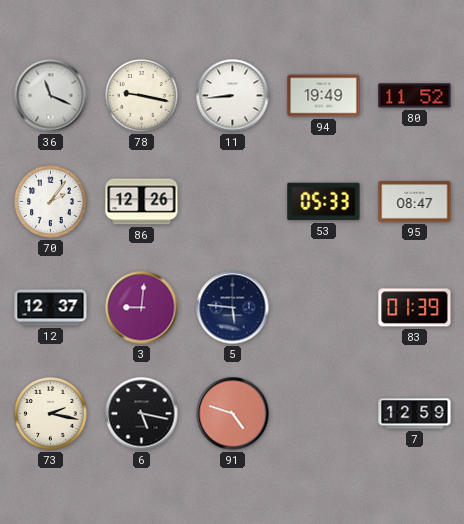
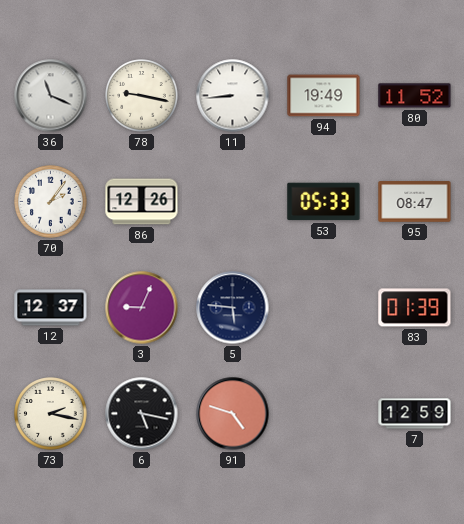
3: 9:01 -> 9:04
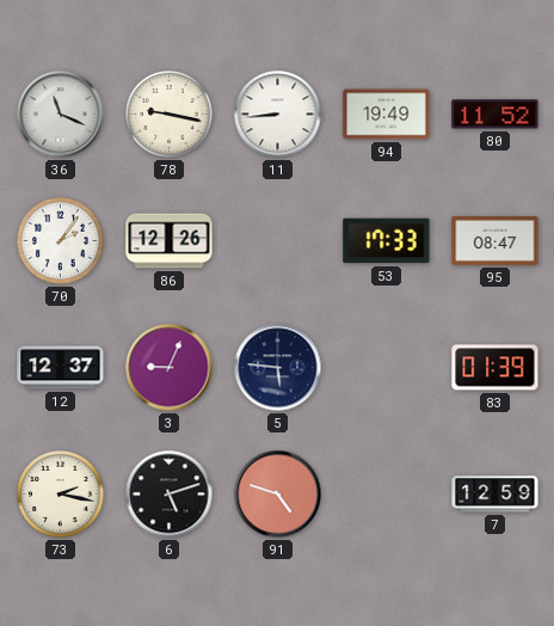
53: 05:33 -> 17:33
6: 5:17 -> 5:12
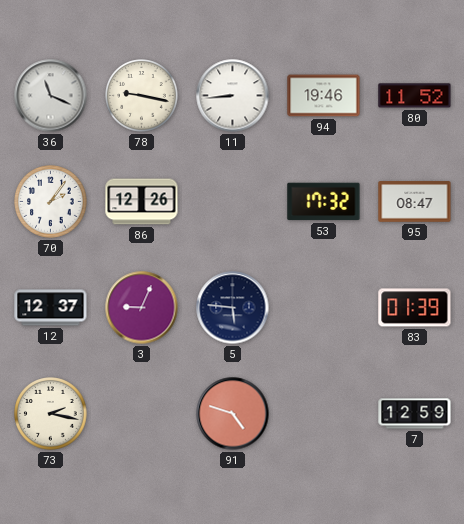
94: 19:49 -> 19:46
53: 17:33 -> 17:32
6: 5:12 -> none
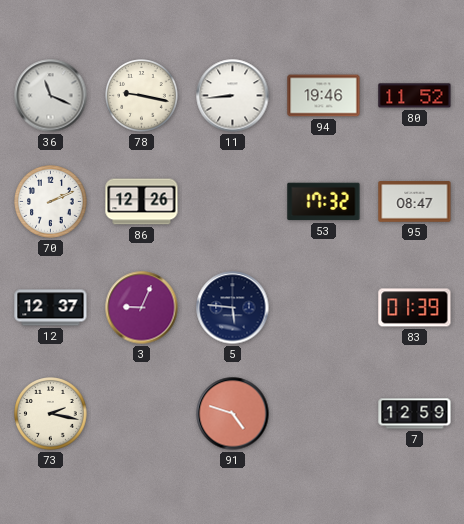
70: 2:06 -> 2:11
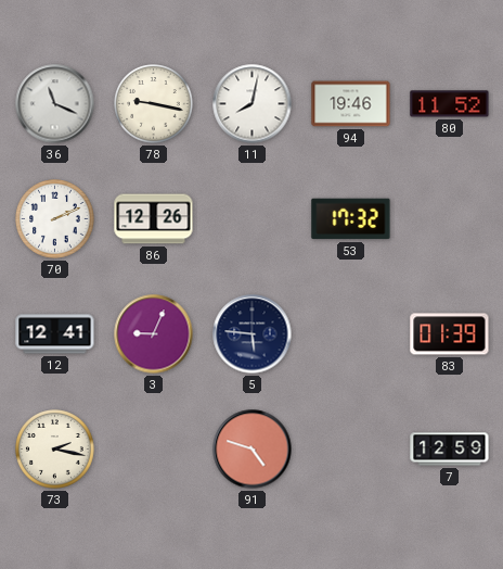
11: 8:44 -> 8:02
95: 08:47 -> none
12: 12:37 -> 12:41
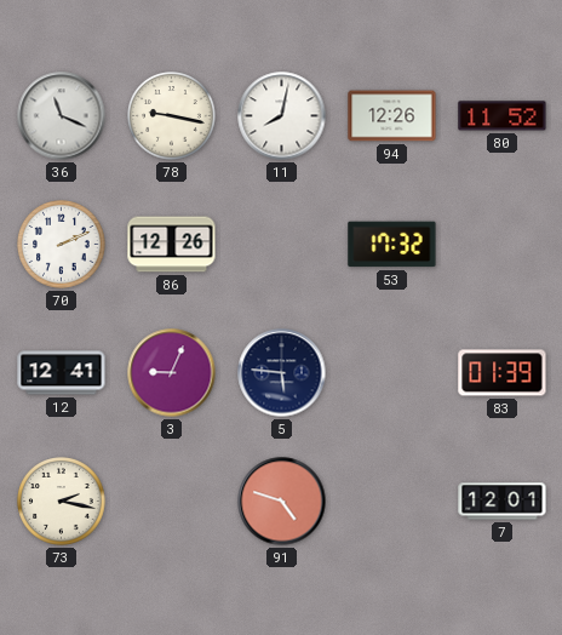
94: 19:46 -> 12:26
7: 12:59 -> 12:01
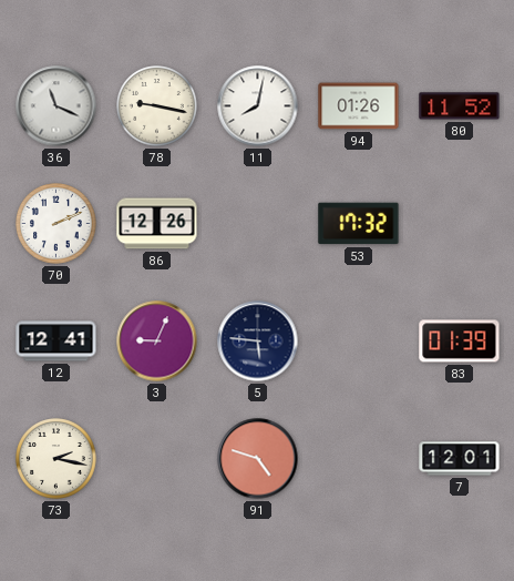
94: 12:26 -> 01:26
